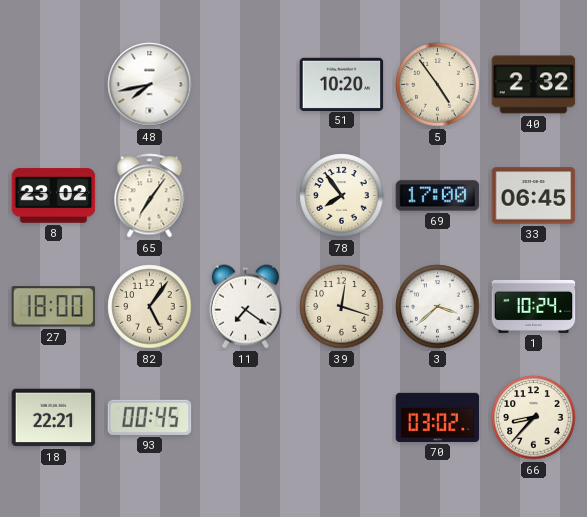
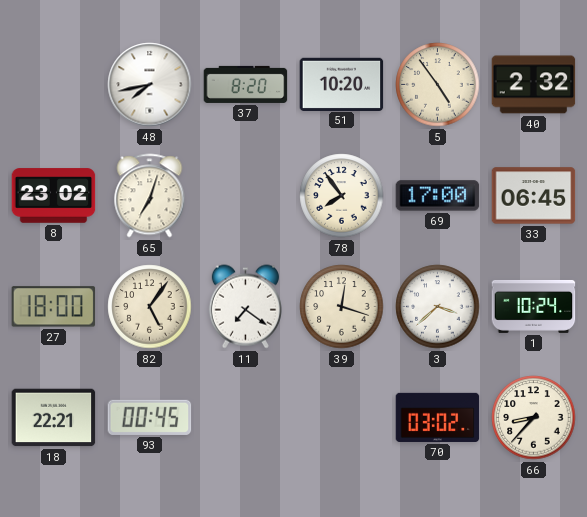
37: none -> 8:20
65: 7:06 -> 7:03
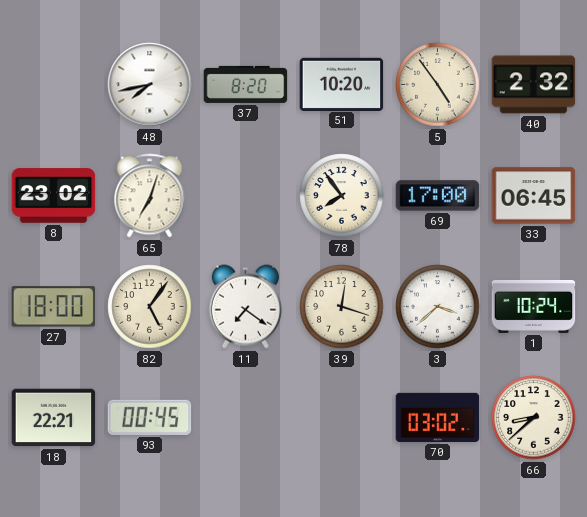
66: 8:37 -> 8:38
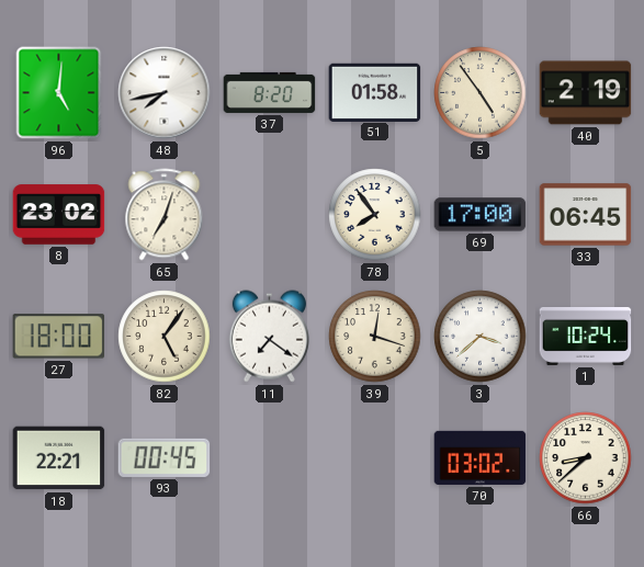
96: none -> 5:01
51: 10:20 -> 01:58
40: 2:32 -> 2:19
